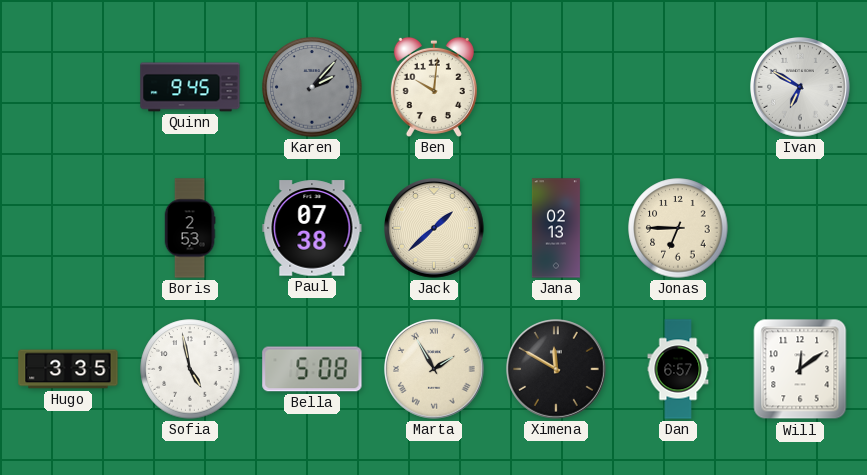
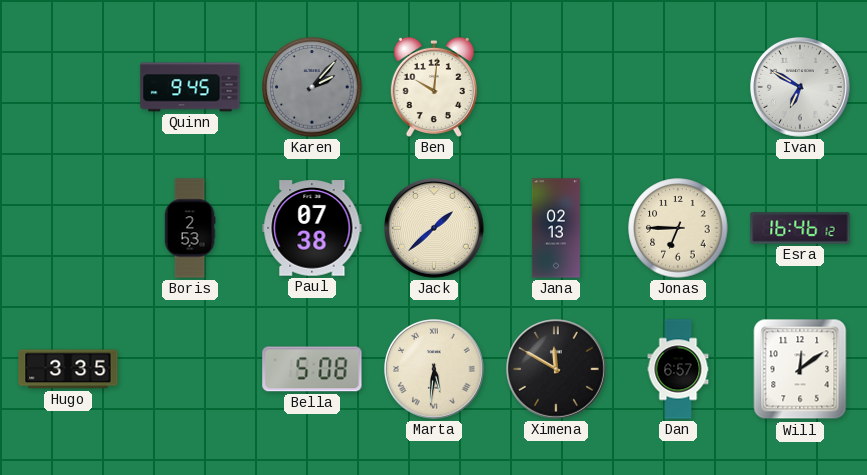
Esra: none -> 16:46
Sofia: 4:58 -> none
Marta: 1:55 -> 5:31
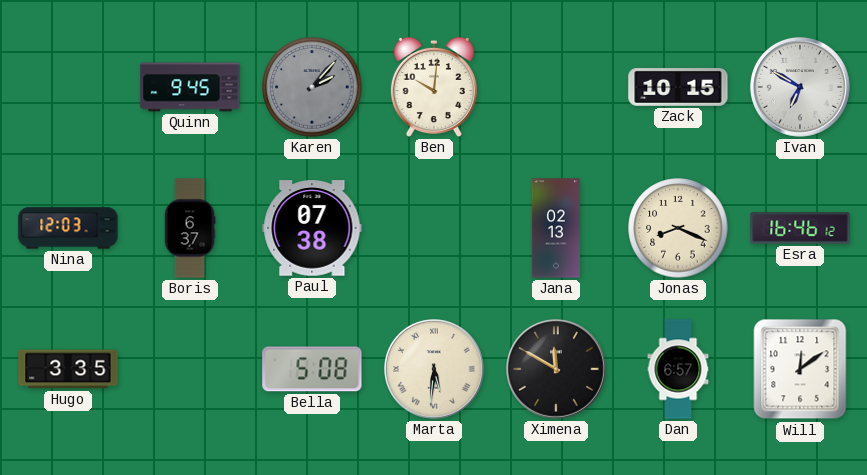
Zack: none -> 10:15
Nina: none -> 12:03
Boris: 2:53 -> 6:37
Jack: 1:38 -> none
Jonas: 6:45 -> 8:19
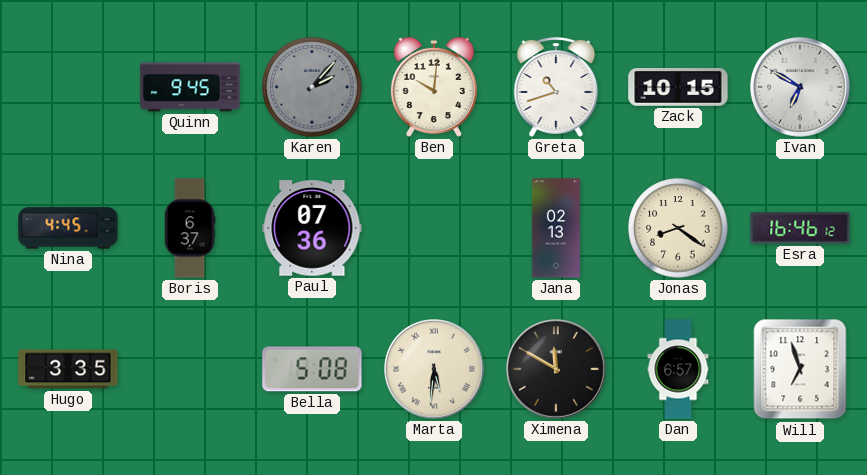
Greta: none -> 10:42
Nina: 12:03 -> 4:45
Paul: 07:38 -> 07:36
Jonas: 8:19 -> 8:21
Will: 12:09 -> 6:57
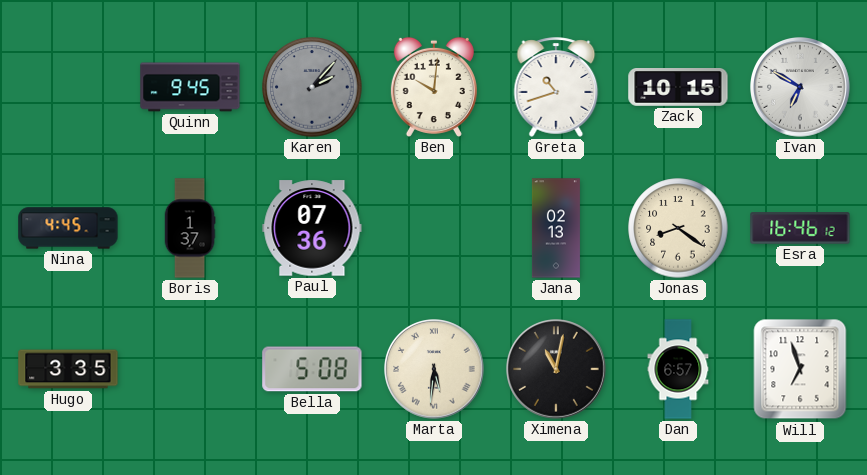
Boris: 6:37 -> 1:37
Ximena: 11:50 -> 11:02
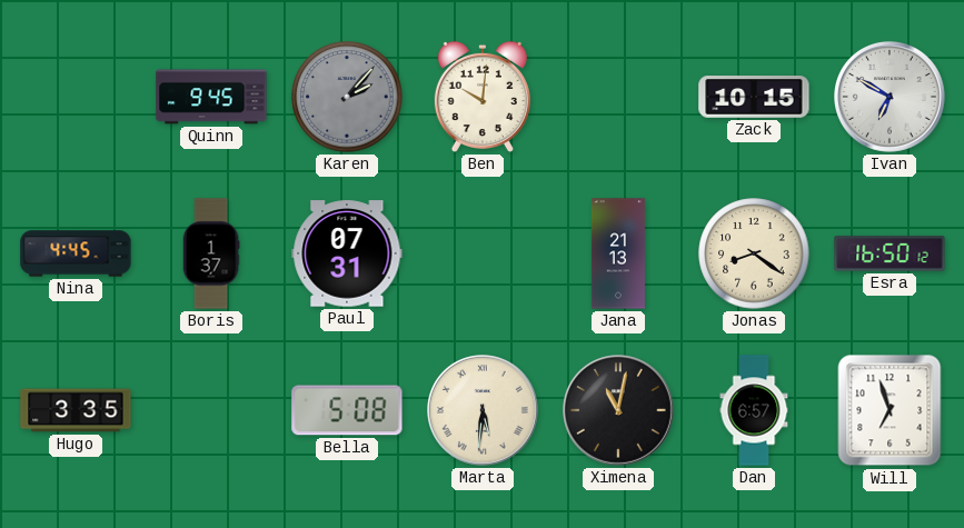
Greta: 10:42 -> none
Paul: 07:36 -> 07:31
Jana: 02:13 -> 21:13
Esra: 16:46 -> 16:50
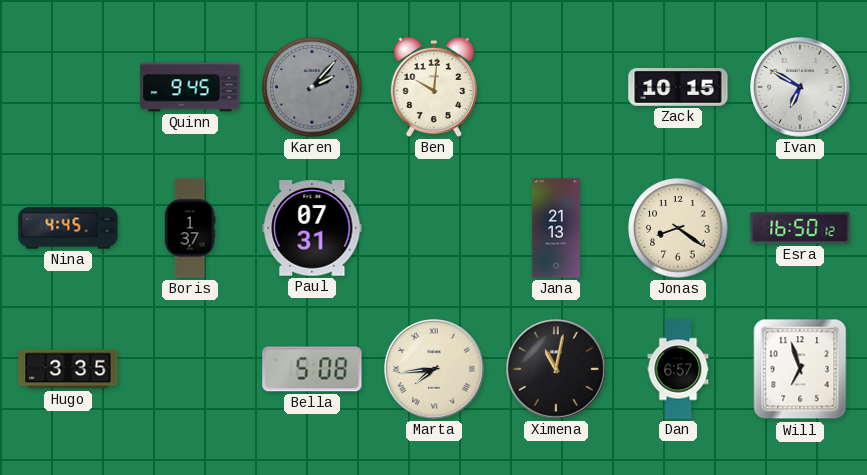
Marta: 5:31 -> 7:44
